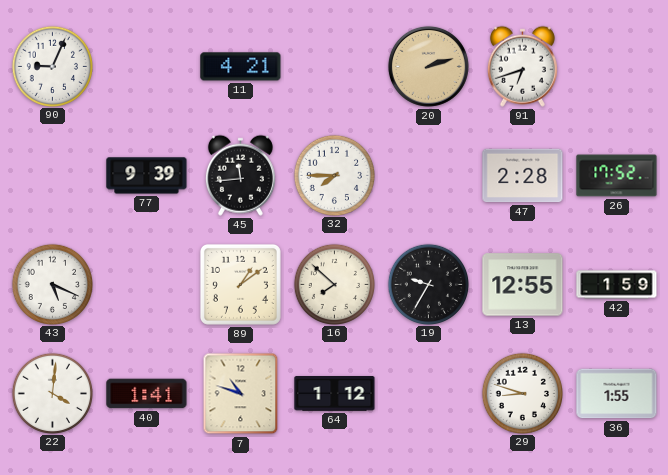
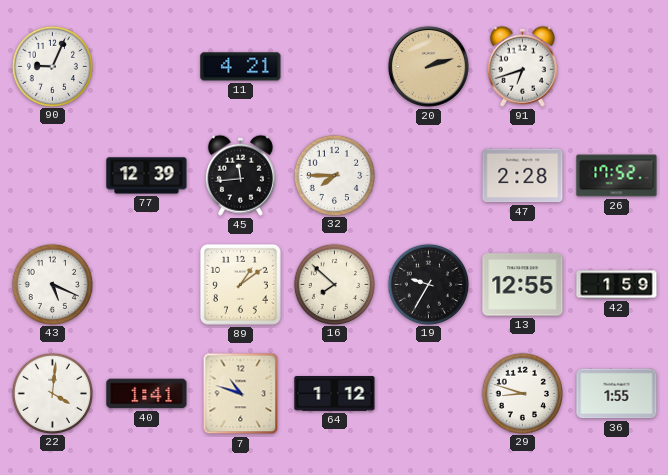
77: 9:39 -> 12:39
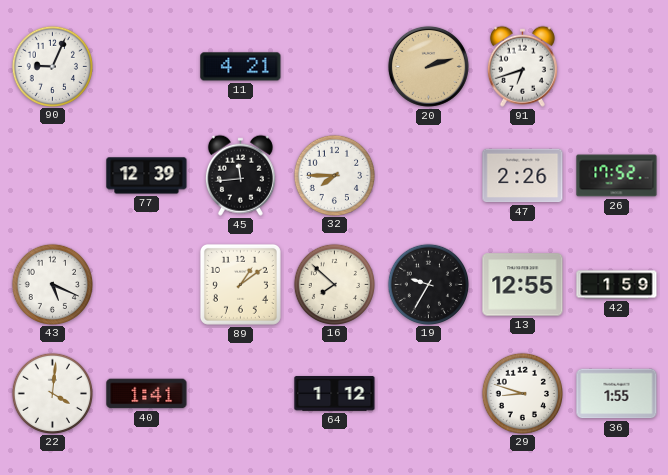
47: 2:28 -> 2:26
7: 10:48 -> none
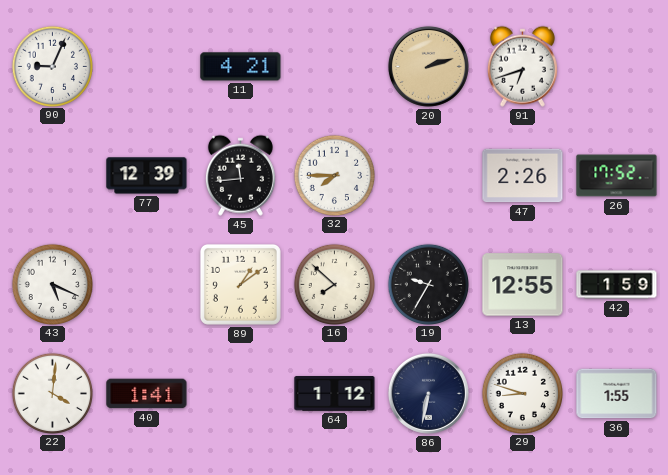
86: none -> 6:32
